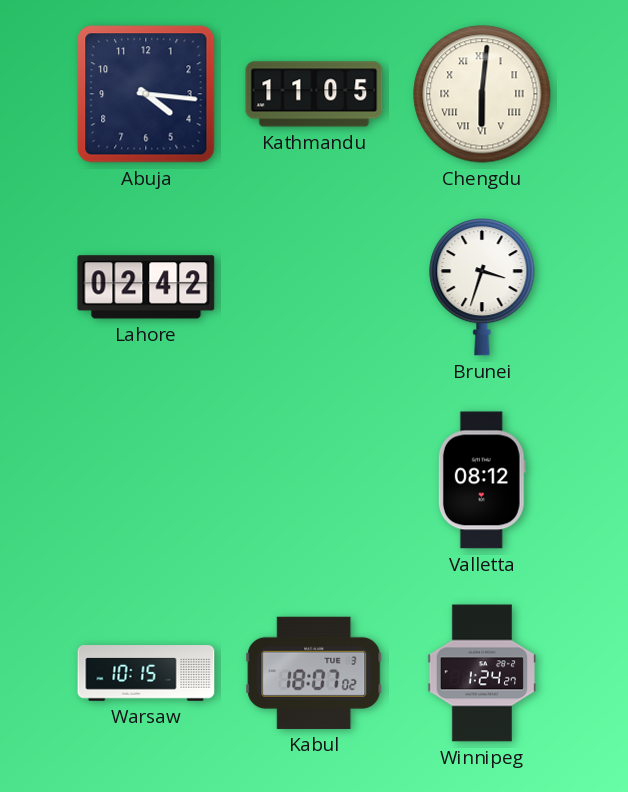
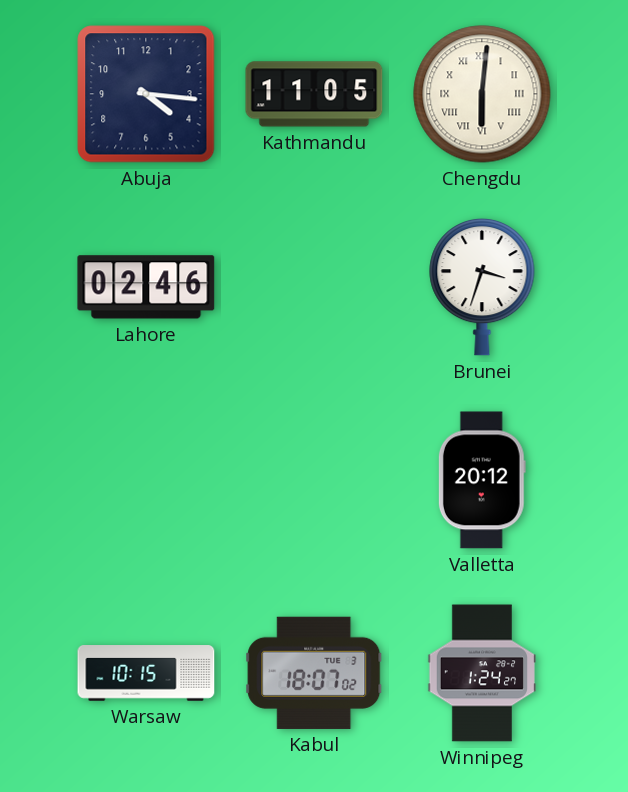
Lahore: 02:42 -> 02:46
Valletta: 08:12 -> 20:12
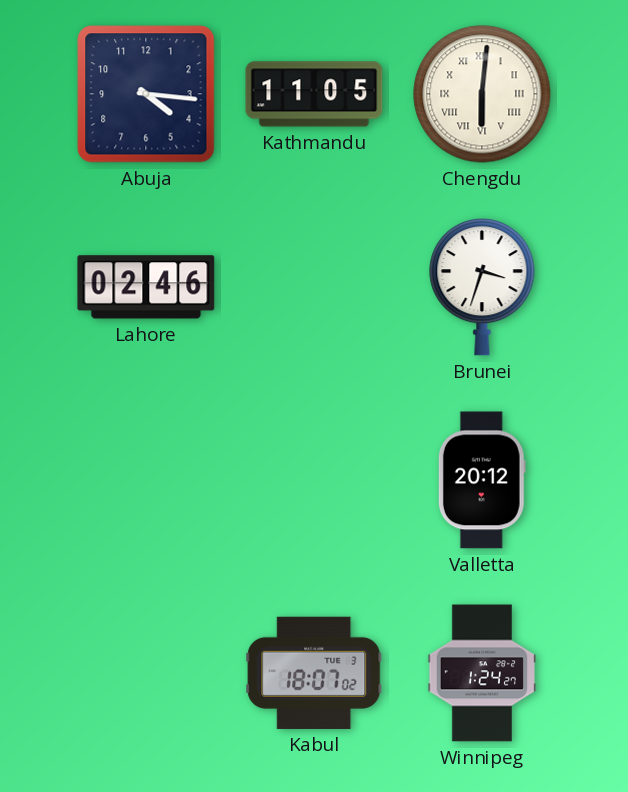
Warsaw: 10:15 -> none
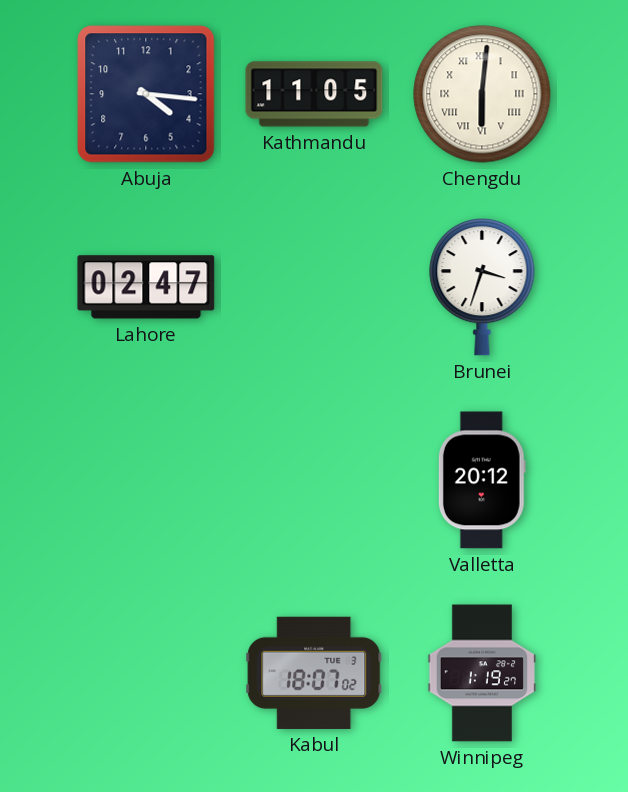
Lahore: 02:46 -> 02:47
Winnipeg: 1:24 -> 1:19
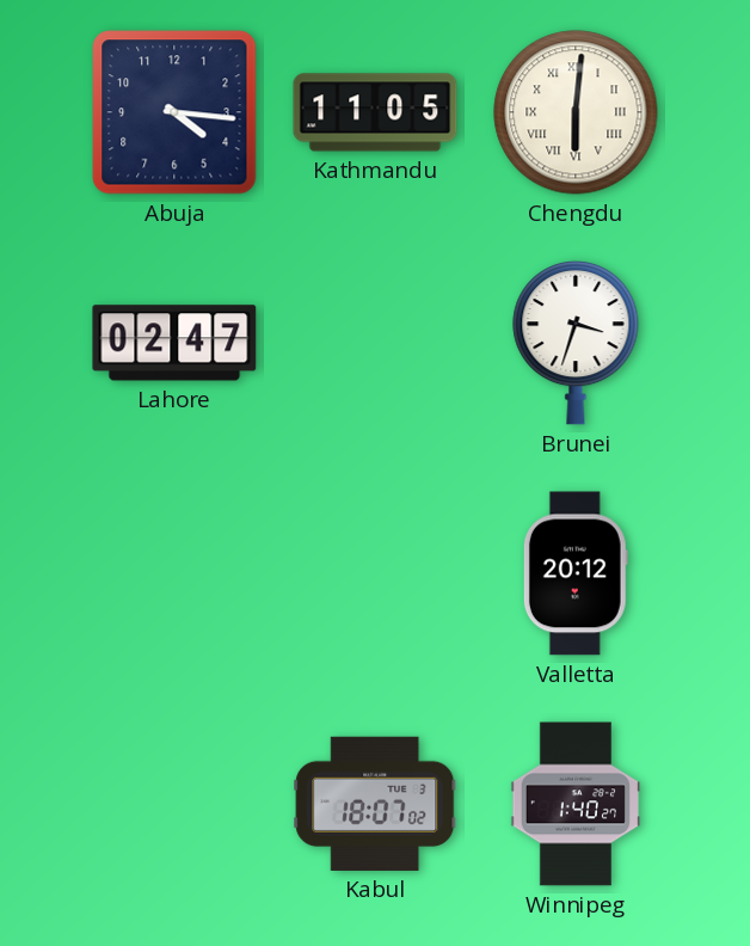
Winnipeg: 1:19 -> 1:40
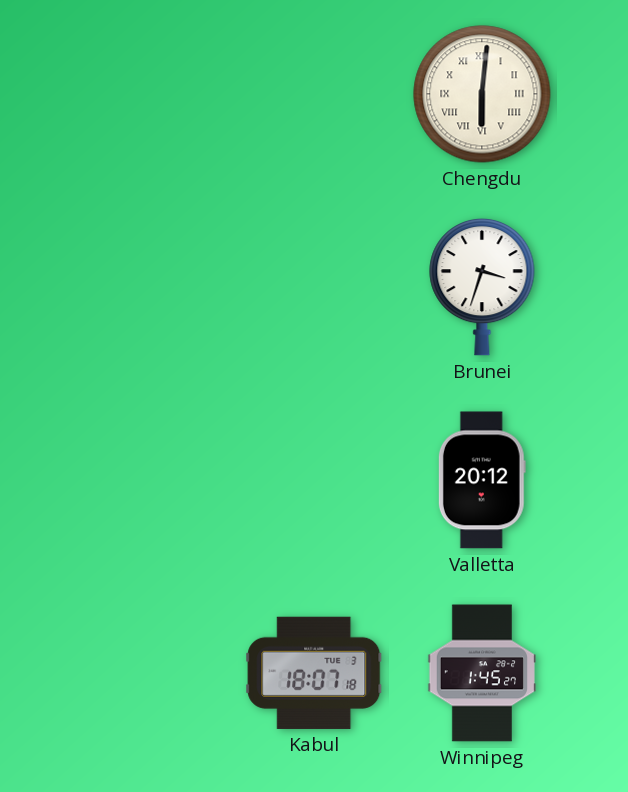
Abuja: 4:16 -> none
Kathmandu: 11:05 -> none
Lahore: 02:47 -> none
Kabul: 18:07:02 -> 18:07:18
Winnipeg: 1:40 -> 1:45
